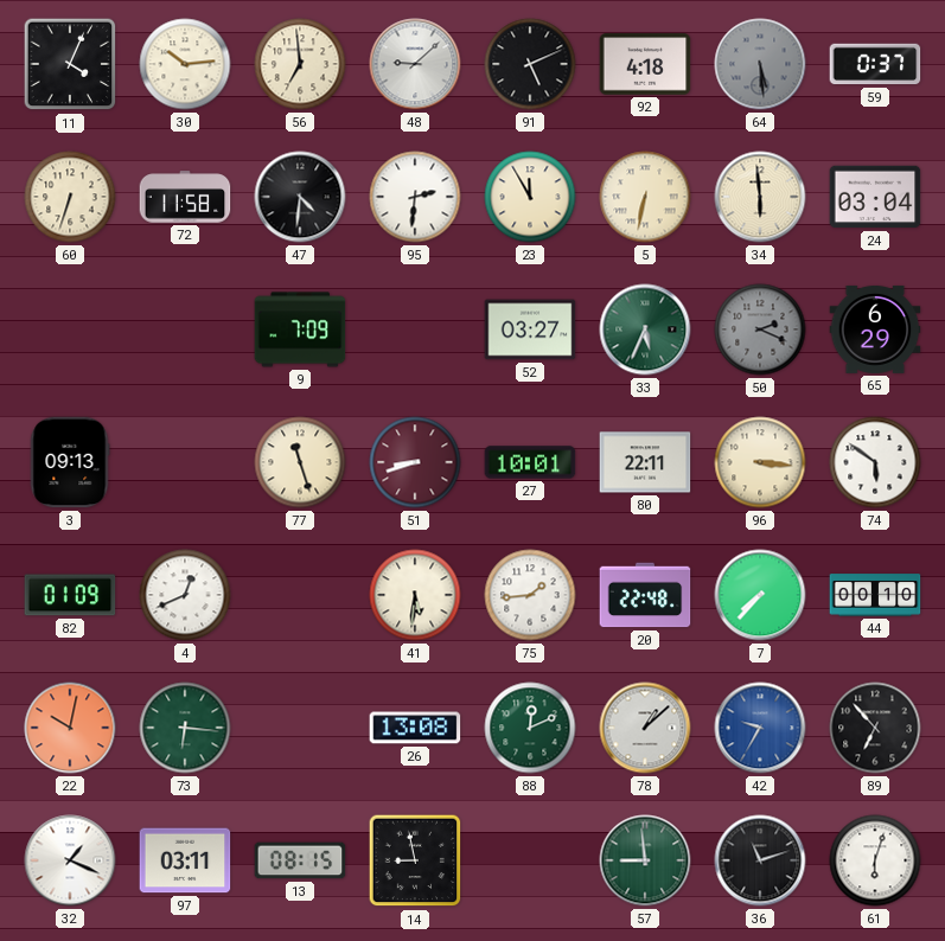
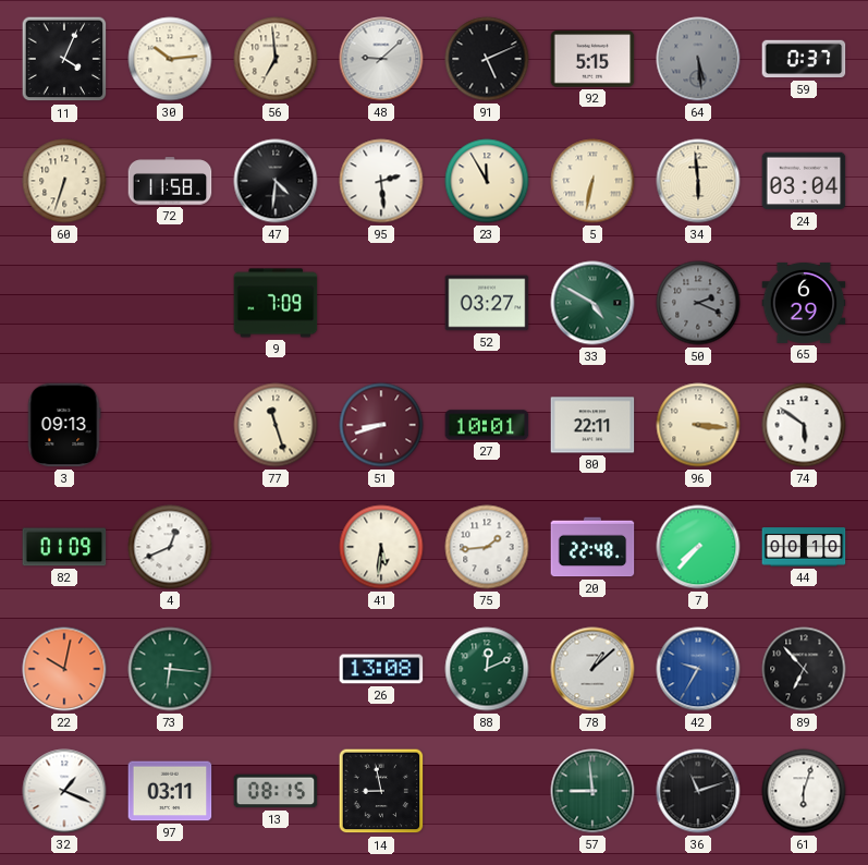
92: 4:18 -> 5:15
95: 2:31 -> 2:29
33: 5:34 -> 4:50
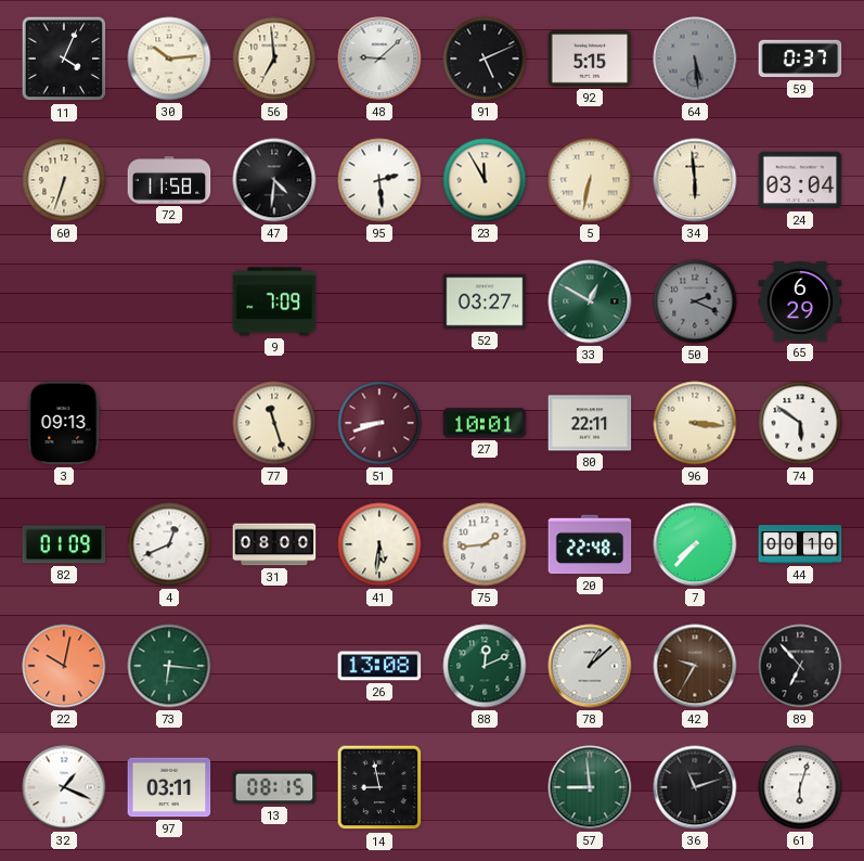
33: 4:50 -> 12:50
31: none -> 08:00
42 dial: blue -> brown
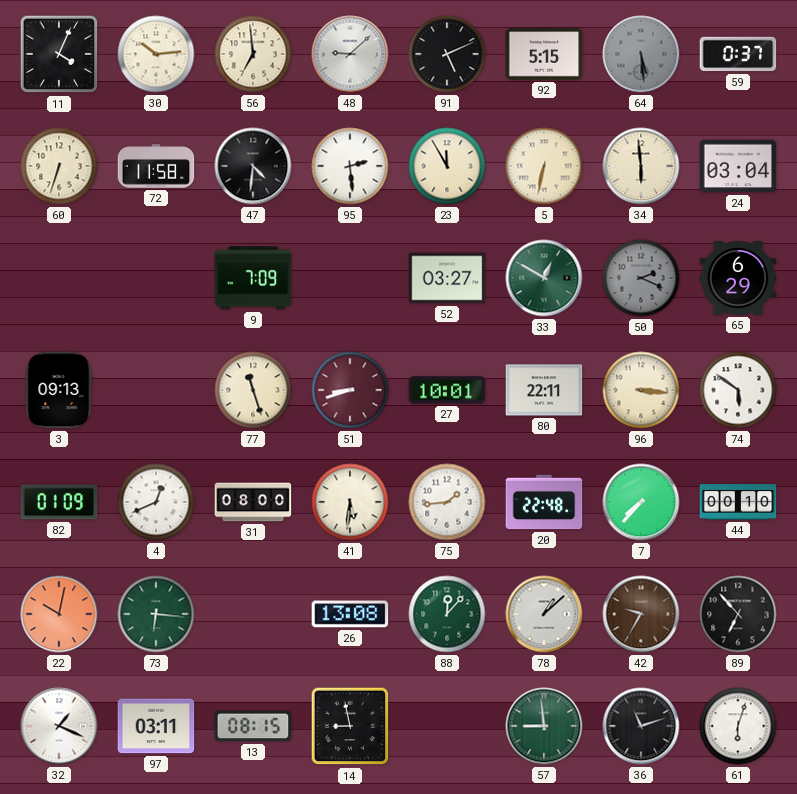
88: 12:11 -> 12:07
